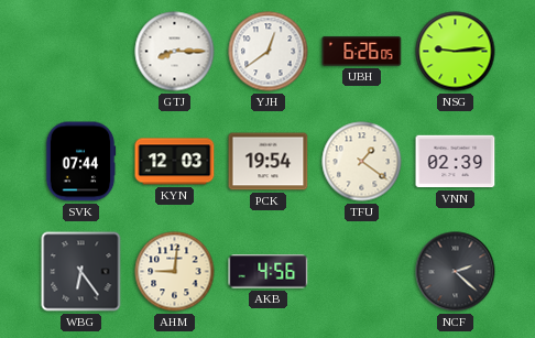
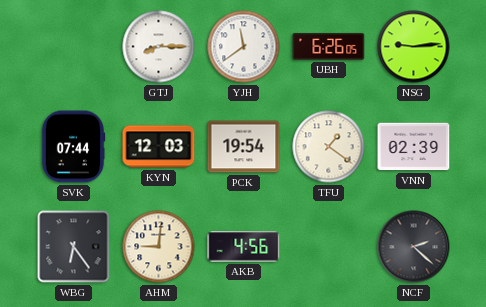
YJH: 12:39 -> 11:39
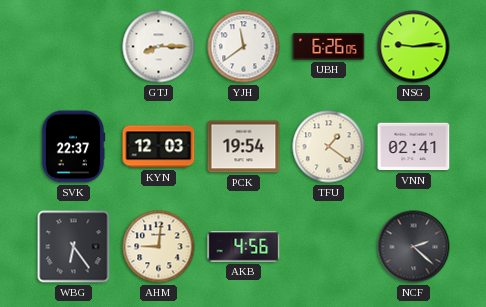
SVK: 07:44 -> 22:37
VNN: 02:39 -> 02:41
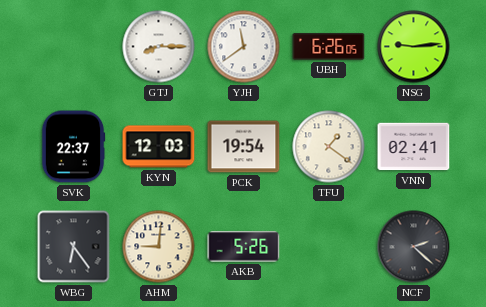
AKB: 4:56 -> 5:26
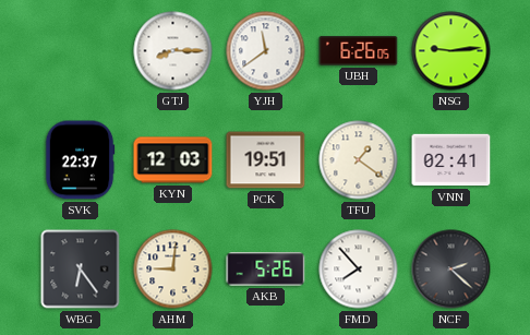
PCK: 19:54 -> 19:51
FMD: none -> 7:53
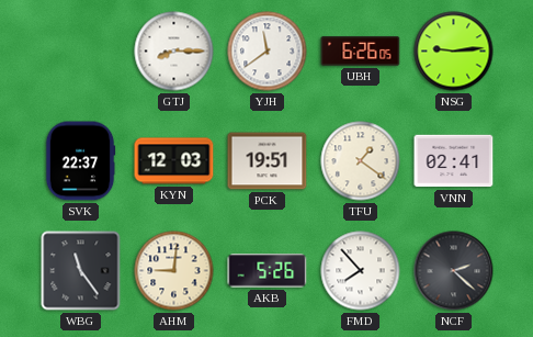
WBG: 6:24 -> 11:24
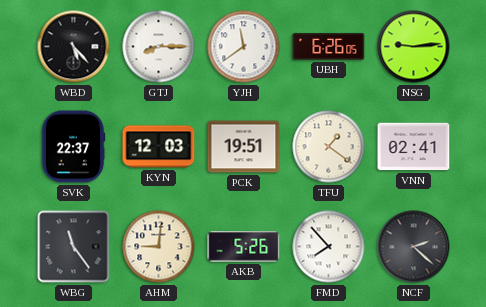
WBD: none -> 5:23
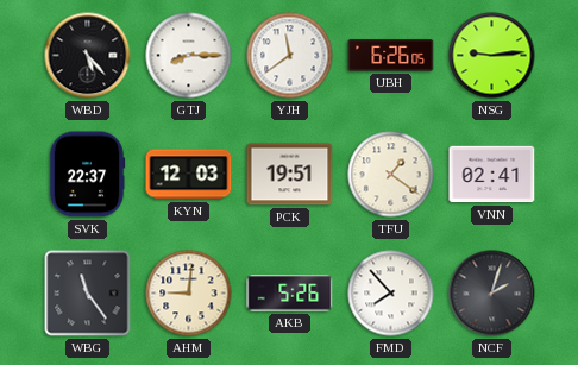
NCF: 2:22 -> 2:03
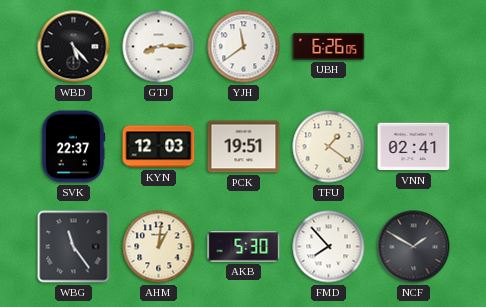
NSG: 9:14 -> none
AHM: 9:01 -> 1:01
AKB: 5:26 -> 5:30
NCF: 2:03 -> 1:50
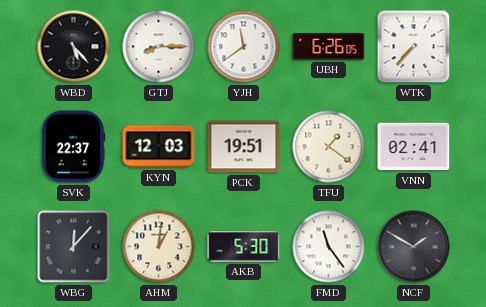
WTK: none -> 7:37
WBG: 11:24 -> 12:07
FMD: 7:53 -> 11:24
